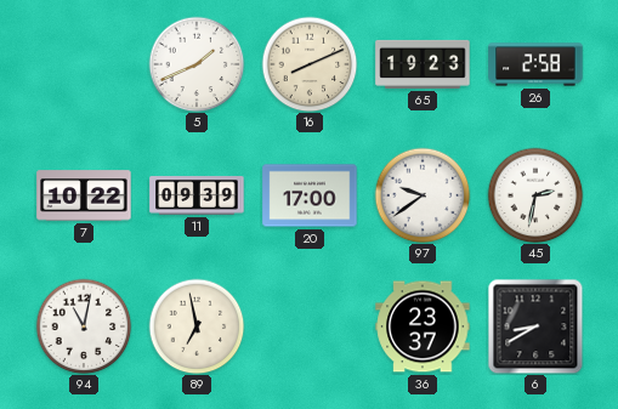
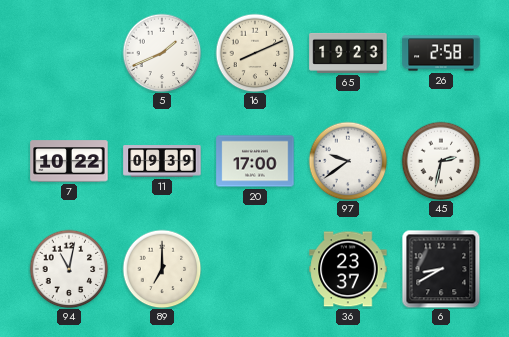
89: 6:58 -> 7:00
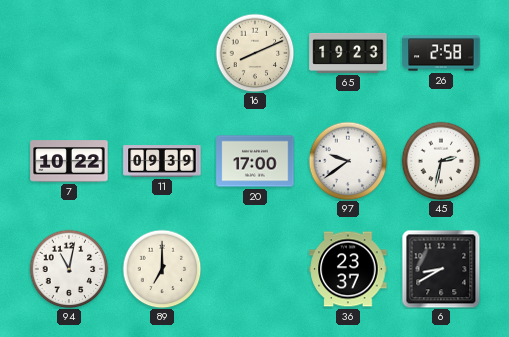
5: 1:41 -> none
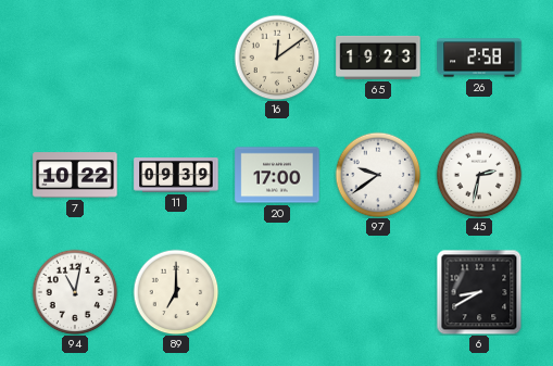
16: 8:11 -> 12:09
36: 23:37 -> none
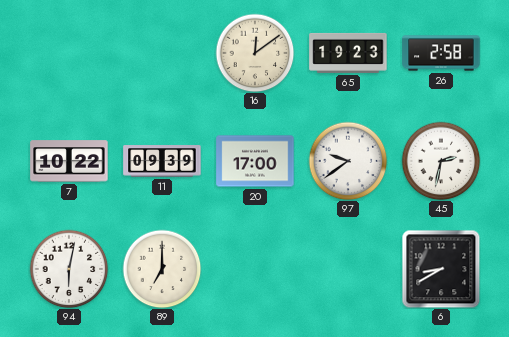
94: 11:02 -> 6:02
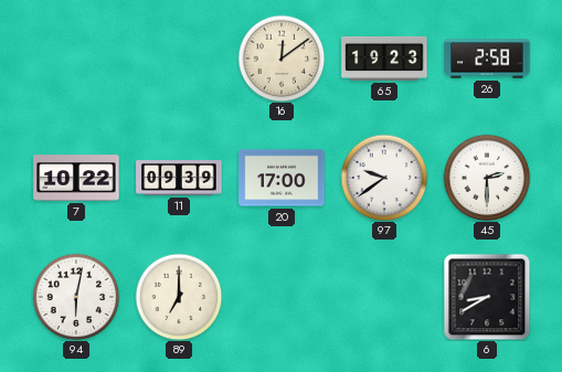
45: 2:32 -> 2:30
